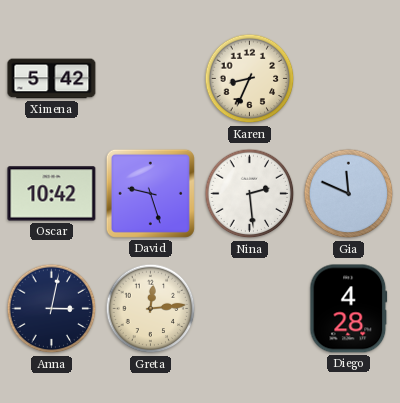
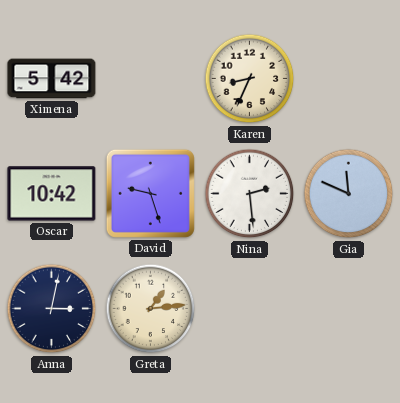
Greta: 12:14 -> 1:14
Diego: 4:28 -> none
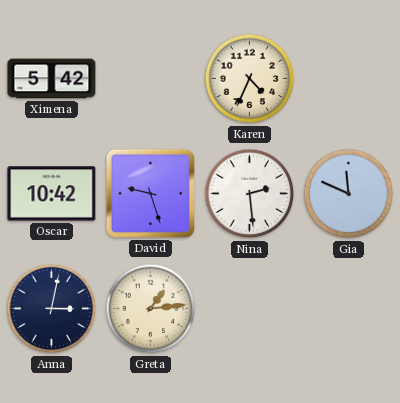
Karen: 8:34 -> 4:34
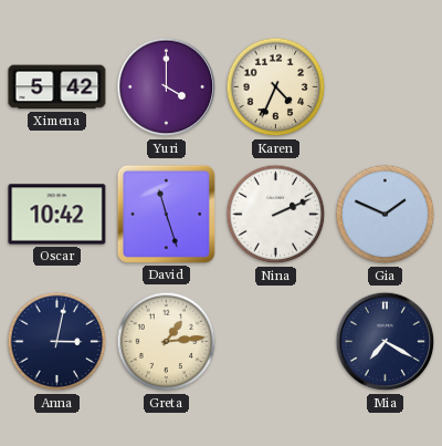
Yuri: none -> 4:00
David: 9:27 -> 11:27
Nina: 2:29 -> 2:11
Gia: 11:49 -> 1:49
Mia: none -> 7:20
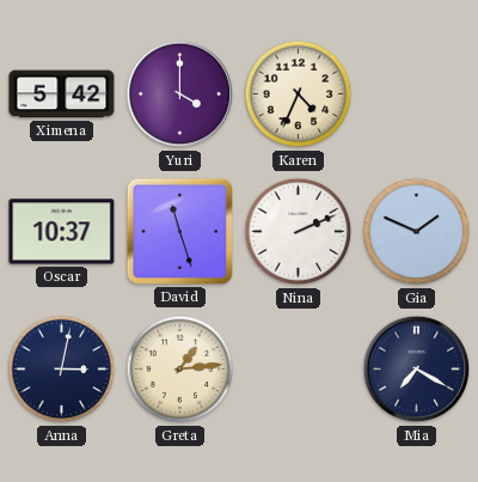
Oscar: 10:42 -> 10:37
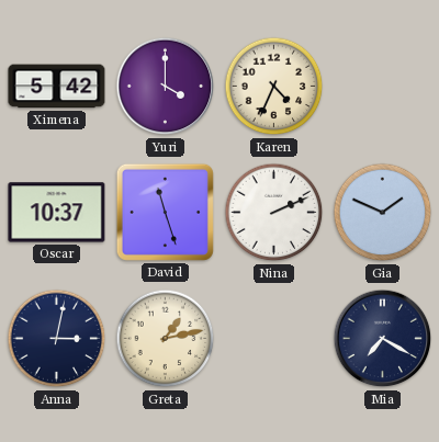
Greta: 1:14 -> 1:13
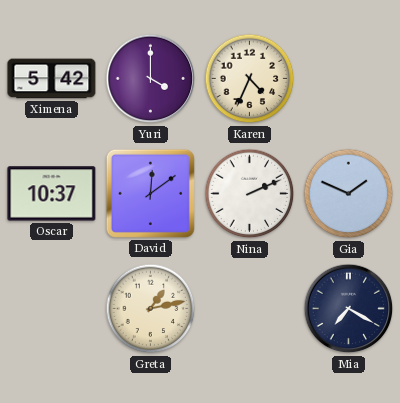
David: 11:27 -> 12:09
Anna: 3:02 -> none
